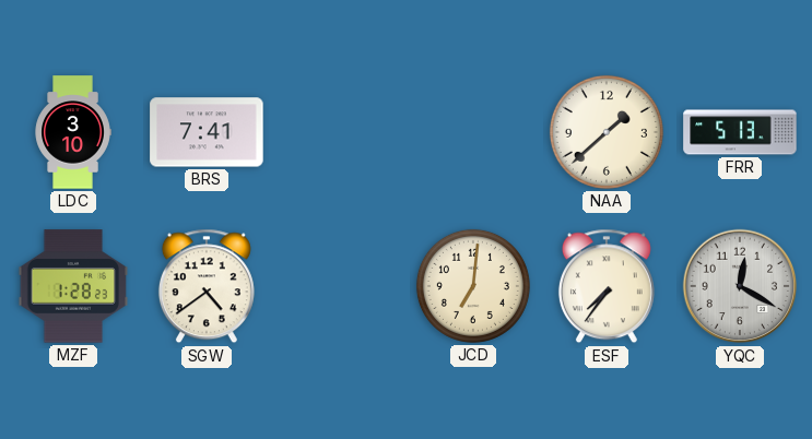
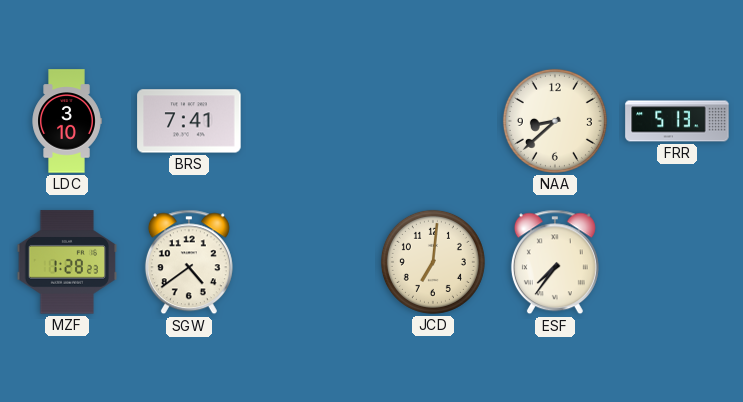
NAA: 1:38 -> 8:38
YQC: 12:20 -> none
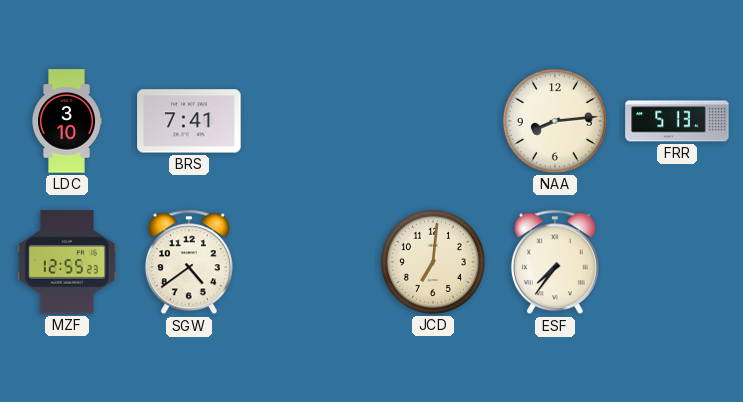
NAA: 8:38 -> 8:14
MZF: 1:28 -> 12:55
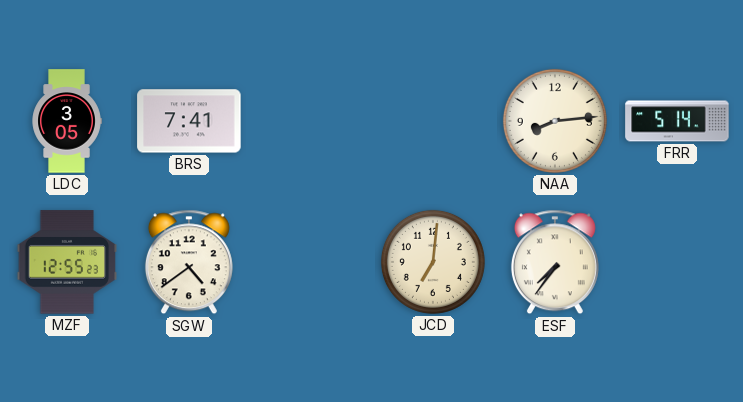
LDC: 3:10 -> 3:05
FRR: 5:13 -> 5:14
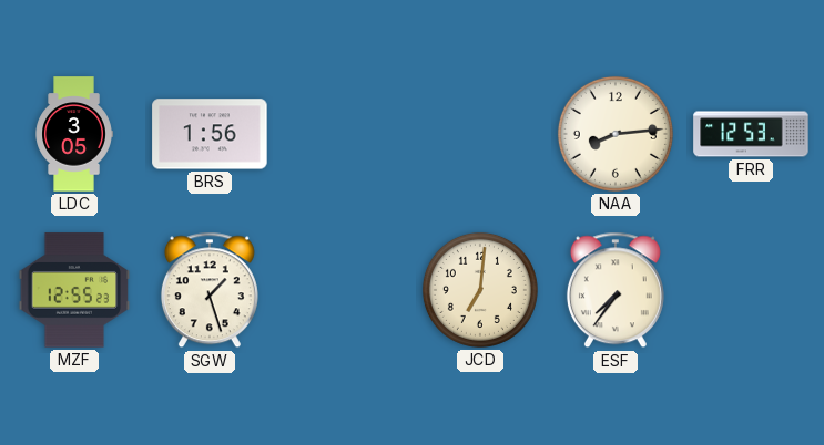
BRS: 7:41 -> 1:56
FRR: 5:14 -> 12:53
SGW: 4:39 -> 1:27
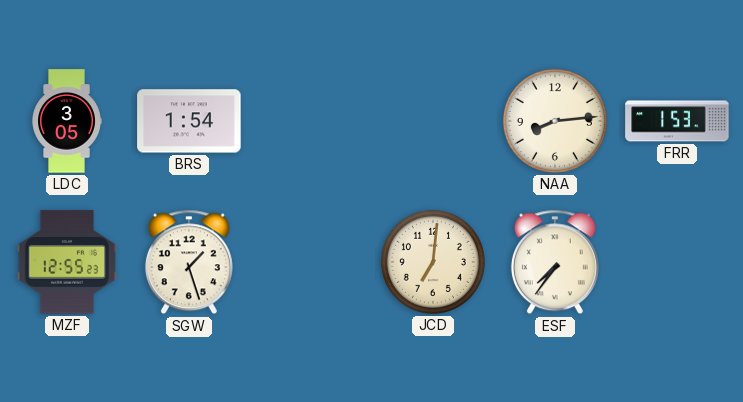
BRS: 1:56 -> 1:54
FRR: 12:53 -> 1:53
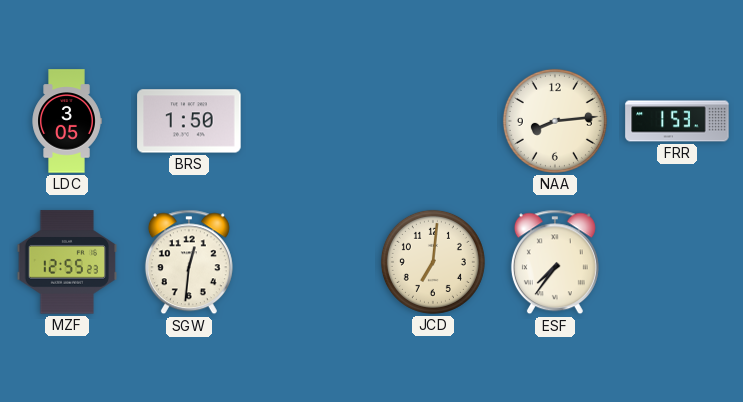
BRS: 1:54 -> 1:50
SGW: 1:27 -> 12:31
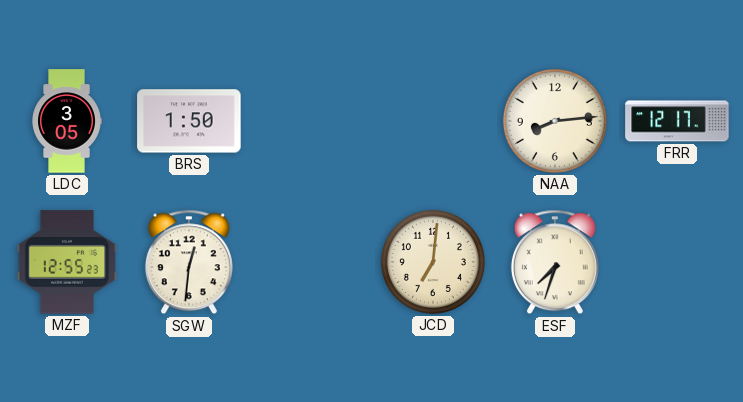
FRR: 1:53 -> 12:17
ESF: 7:36 -> 7:33
